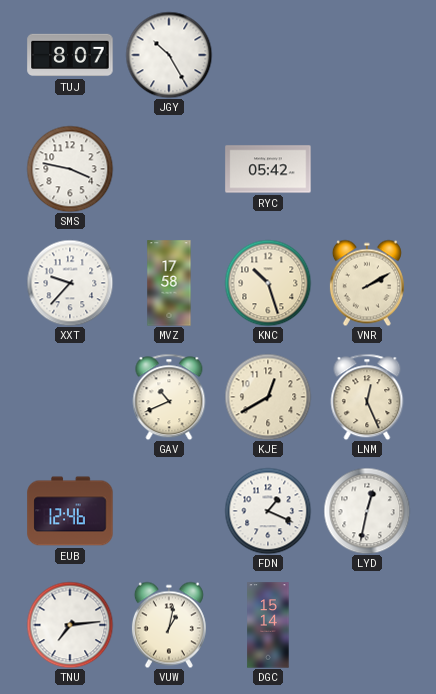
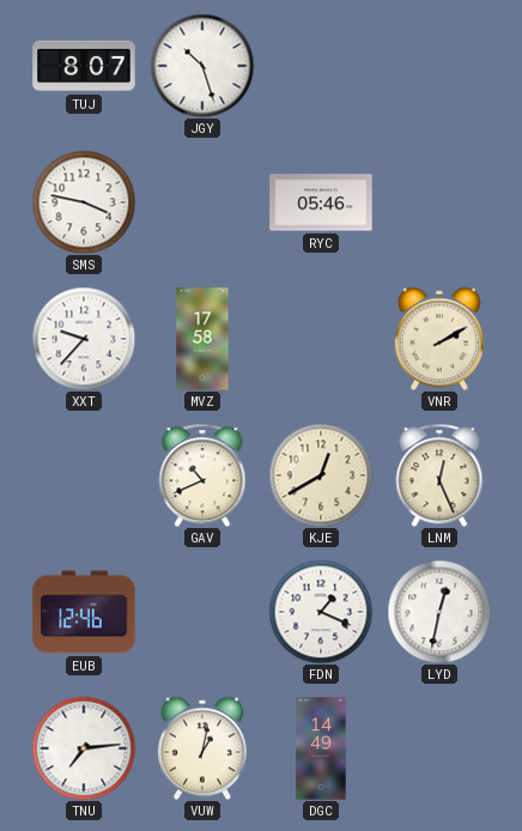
JGY: 10:25 -> 10:27
RYC: 05:42 -> 05:46
KNC: 10:27 -> none
DGC: 15:14 -> 14:49
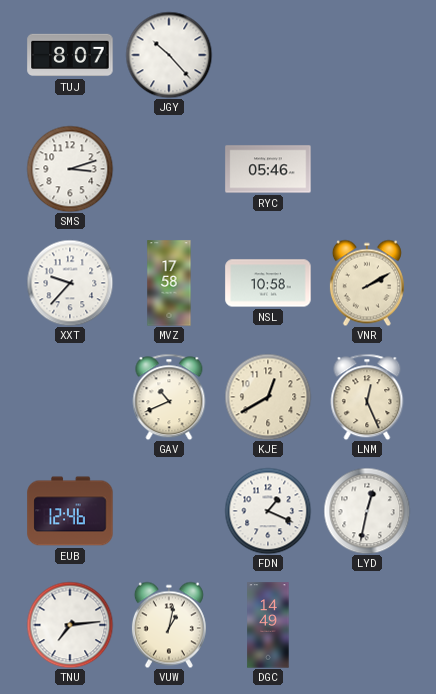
JGY: 10:27 -> 10:23
SMS: 3:47 -> 3:12
NSL: none -> 10:58
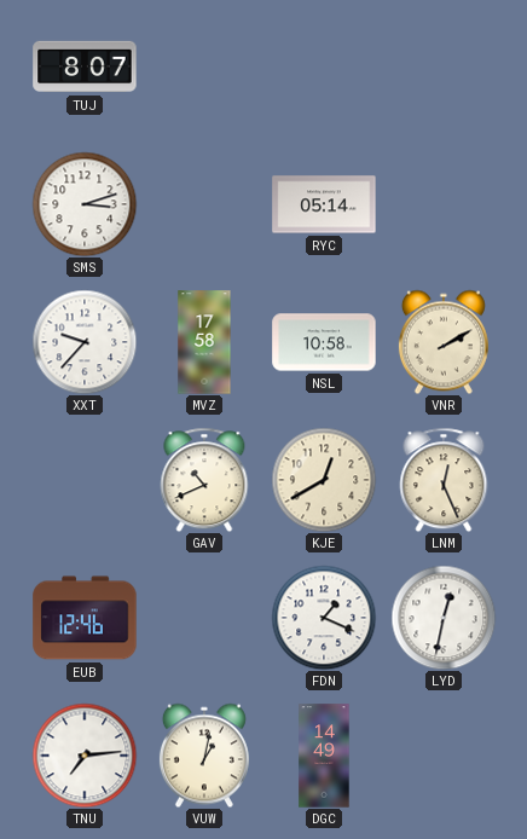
JGY: 10:23 -> none
RYC: 05:46 -> 05:14
